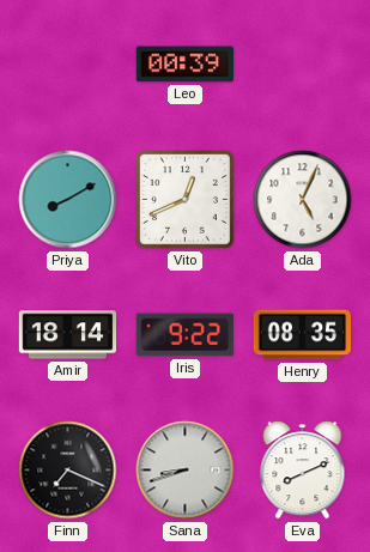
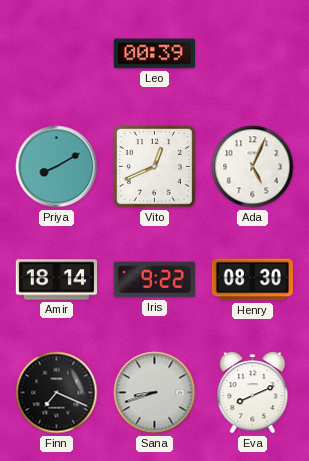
Henry: 08:35 -> 08:30
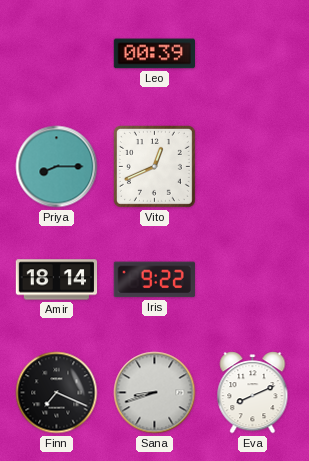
Priya: 8:10 -> 8:15
Ada: 5:04 -> none
Henry: 08:30 -> none
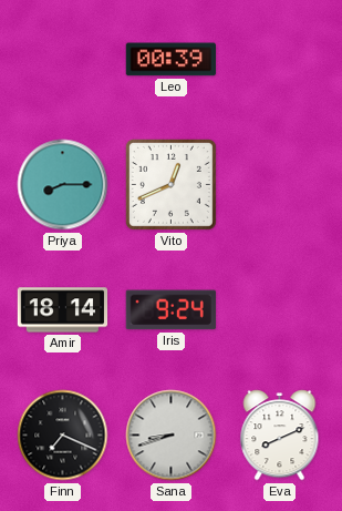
Iris: 9:22 -> 9:24
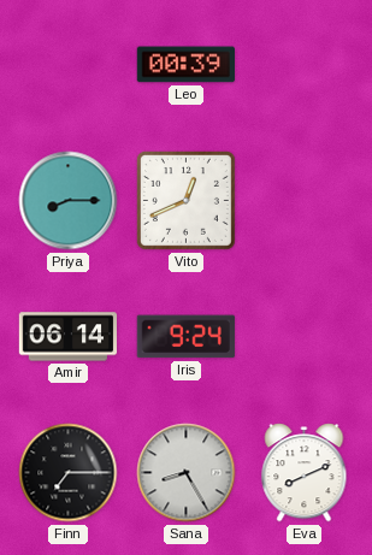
Amir: 18:14 -> 06:14
Finn: 7:19 -> 7:15
Sana: 8:42 -> 8:25
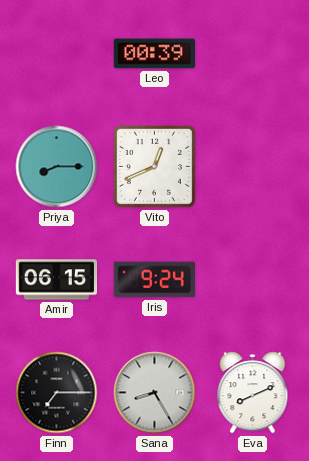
Amir: 06:14 -> 06:15
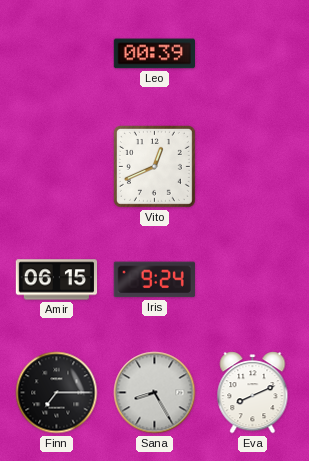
Priya: 8:15 -> none
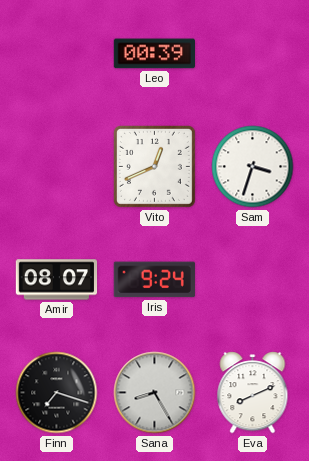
Sam: none -> 3:33
Amir: 06:15 -> 08:07
Finn: 7:15 -> 7:18
